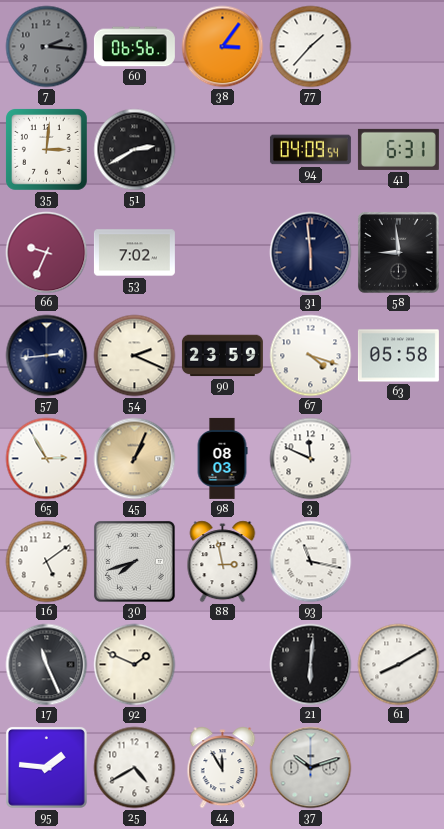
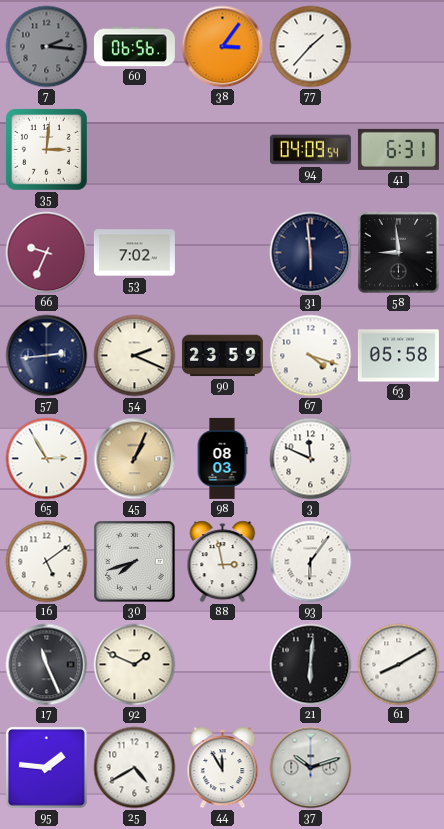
51: 2:40 -> none
93: 11:17 -> 6:06
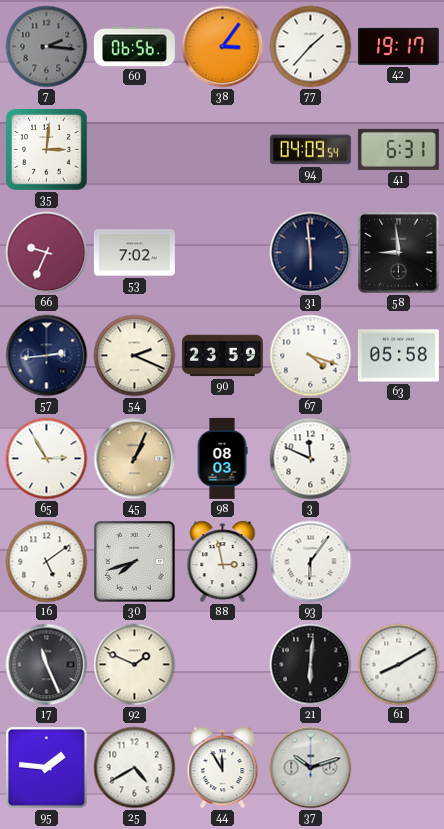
42: none -> 19:17
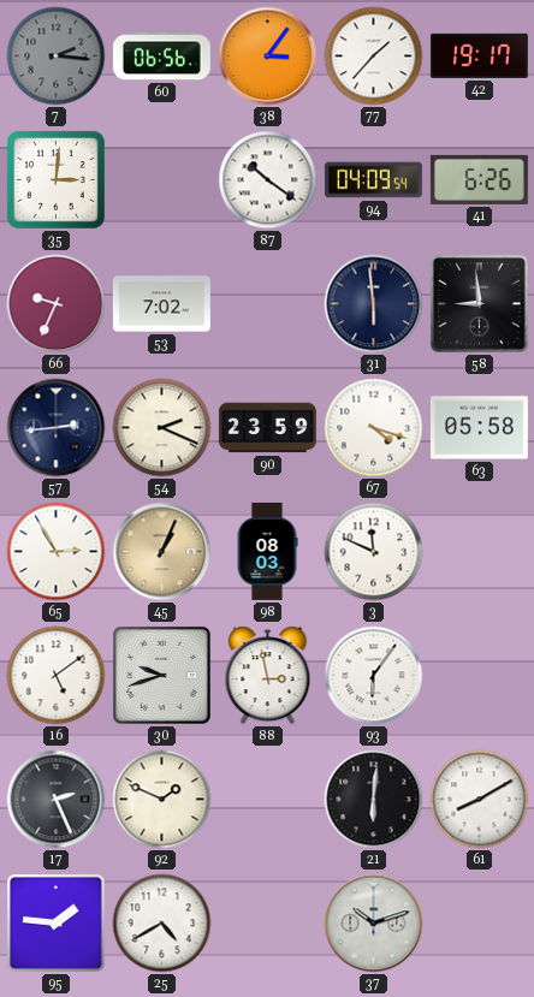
87: none -> 10:21
41: 6:31 -> 6:26
30: 7:42 -> 9:42
17: 11:26 -> 2:26
44: 11:55 -> none
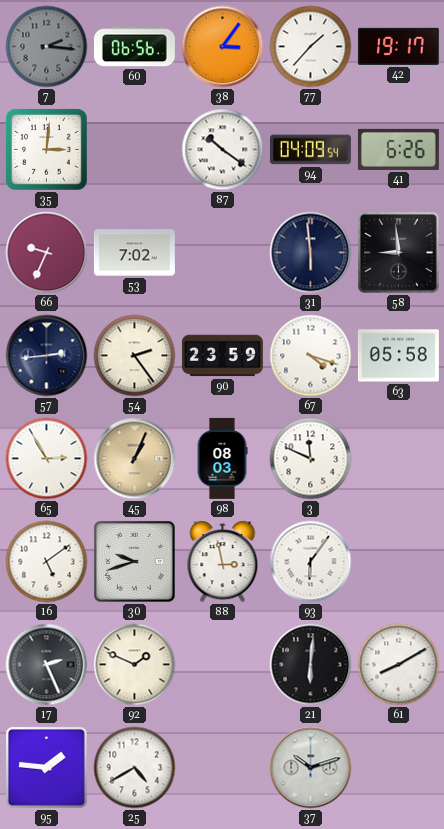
54: 2:19 -> 2:24
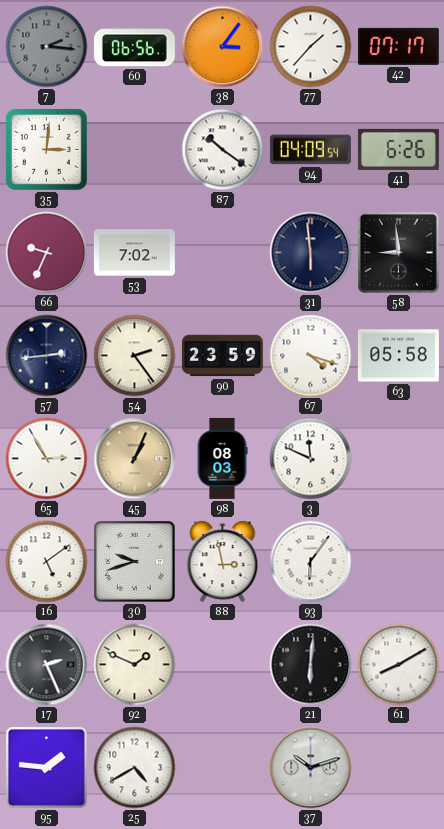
42: 19:17 -> 07:17
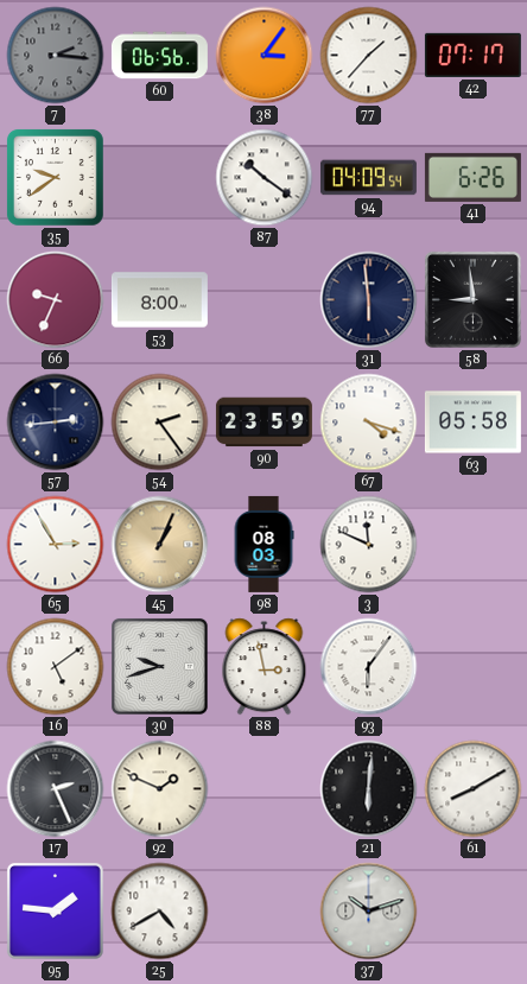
35: 3:01 -> 9:39
53: 7:02 -> 8:00
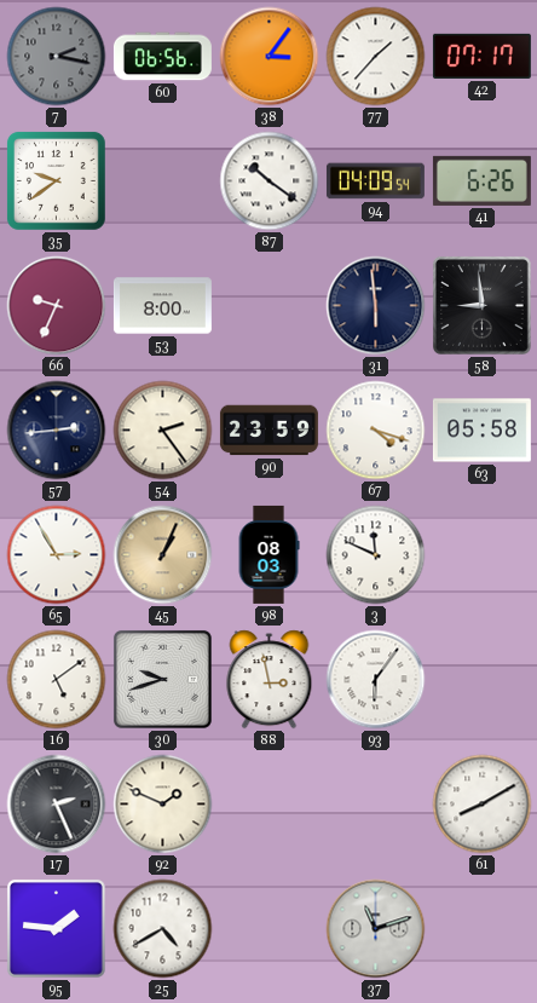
7: 2:16 -> 2:17
21: 6:01 -> none
37: 10:12 -> 11:12
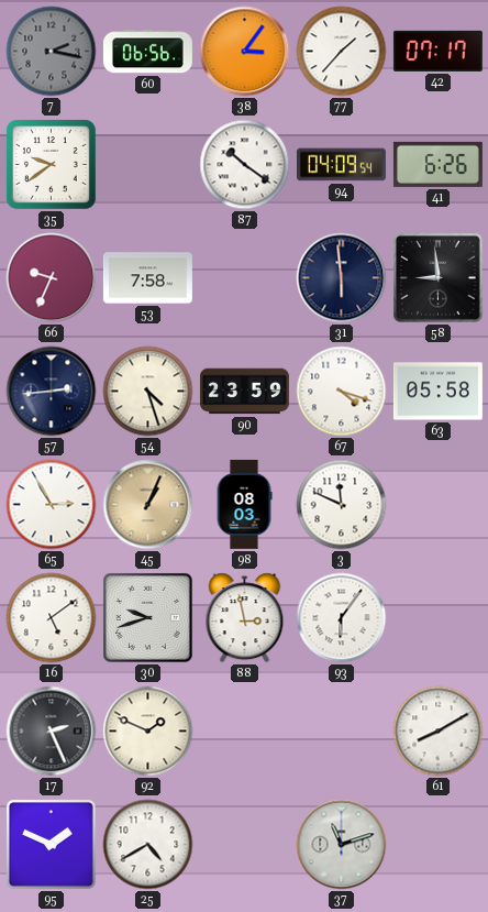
53: 8:00 -> 7:58
54: 2:24 -> 4:27
95: 1:46 -> 1:49
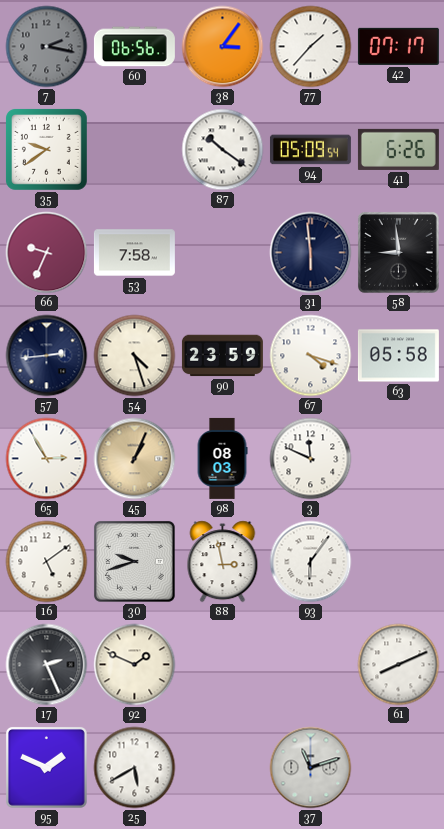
94: 04:09 -> 05:09
61: 8:10 -> 8:11
25: 4:40 -> 5:40
